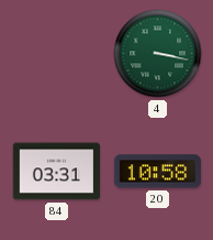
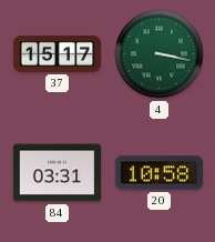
37: none -> 15:17
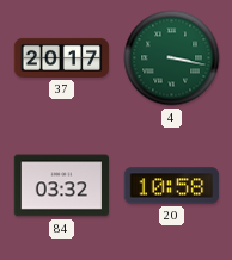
37: 15:17 -> 20:17
84: 03:31 -> 03:32
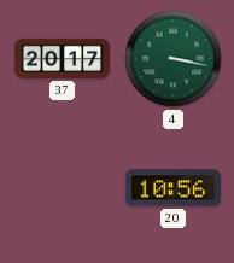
84: 03:32 -> none
20: 10:58 -> 10:56
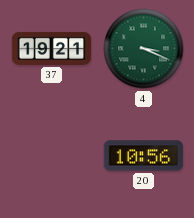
37: 20:17 -> 19:21
4: 3:17 -> 3:19
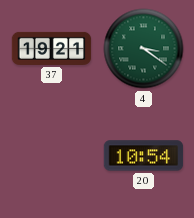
4: 3:19 -> 3:21
20: 10:56 -> 10:54
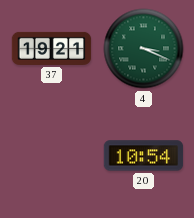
4: 3:21 -> 3:19
